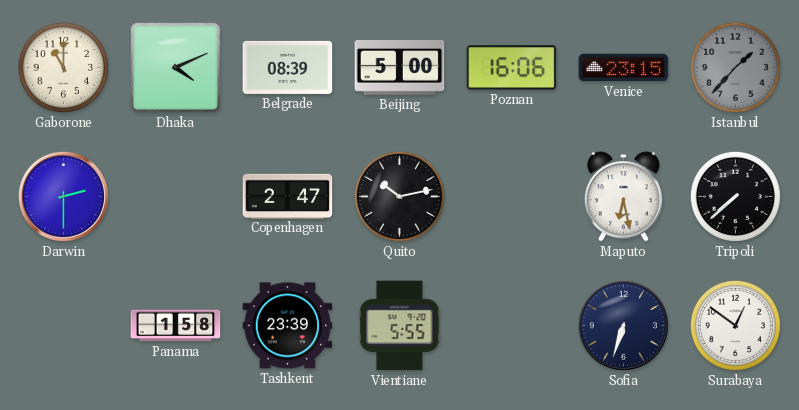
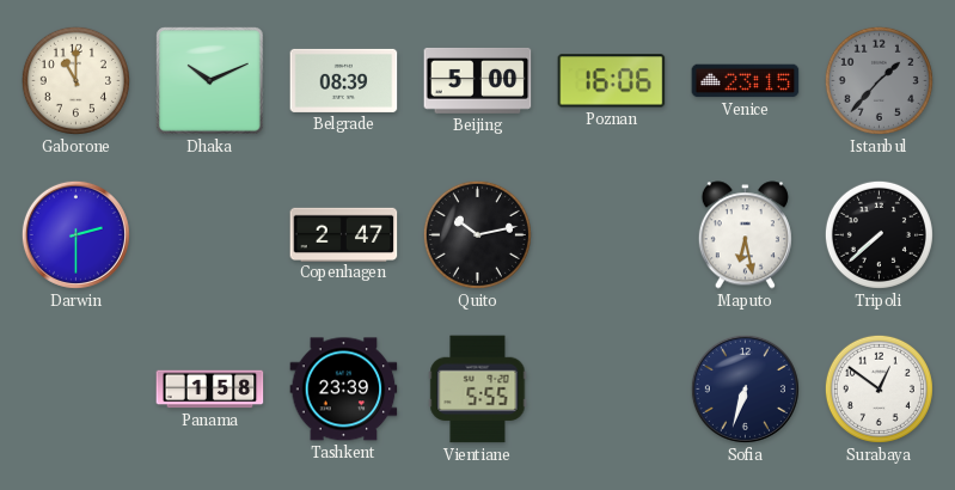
Dhaka: 4:11 -> 10:11
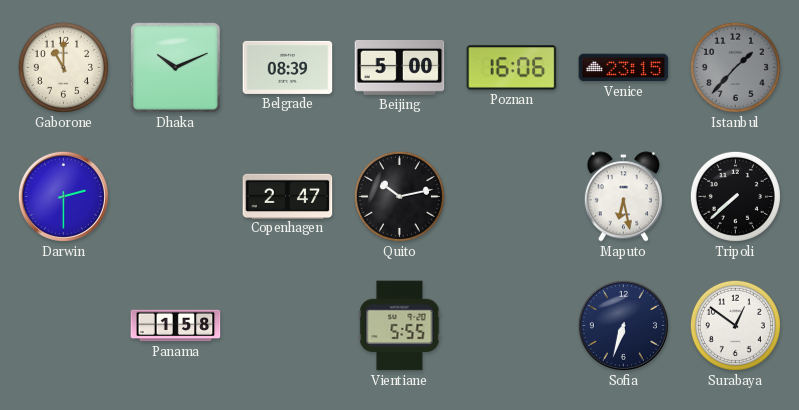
Tashkent: 23:39 -> none
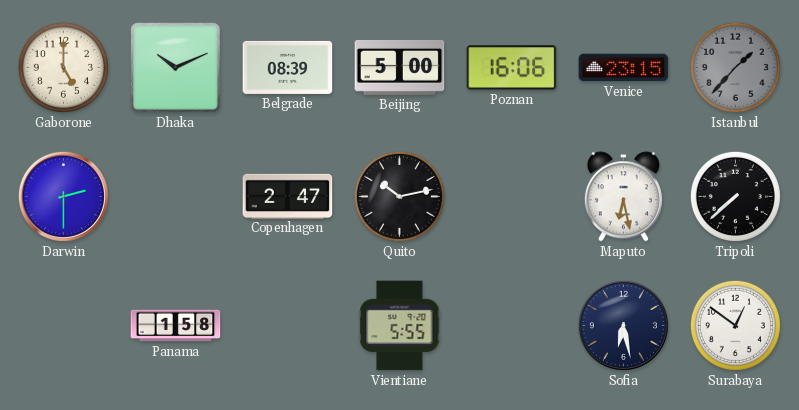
Gaborone: 11:00 -> 5:00
Sofia: 6:33 -> 6:28
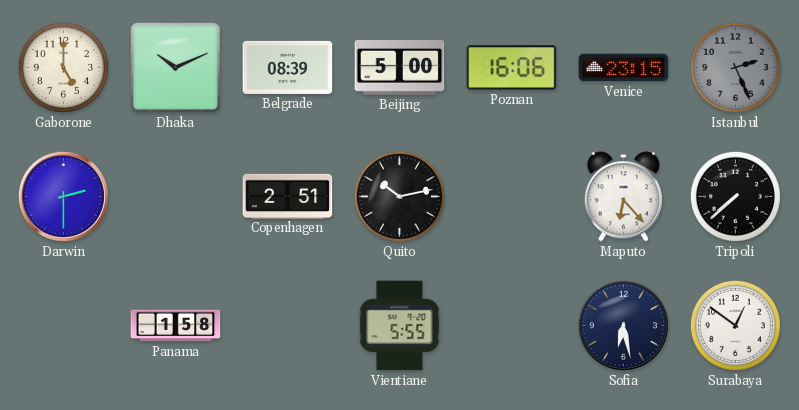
Istanbul: 1:37 -> 2:26
Copenhagen: 2:47 -> 2:51
Maputo: 6:28 -> 6:23
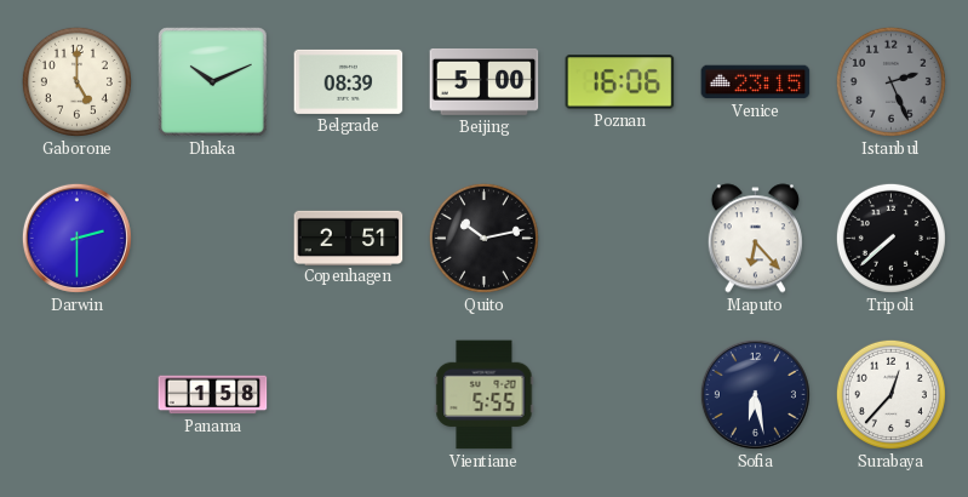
Surabaya: 12:51 -> 12:37
